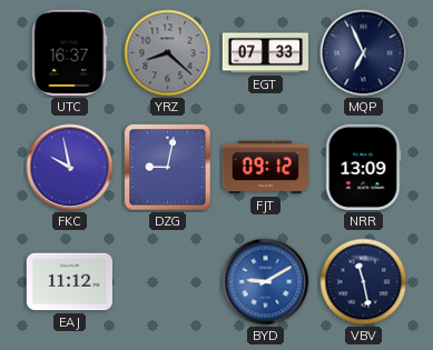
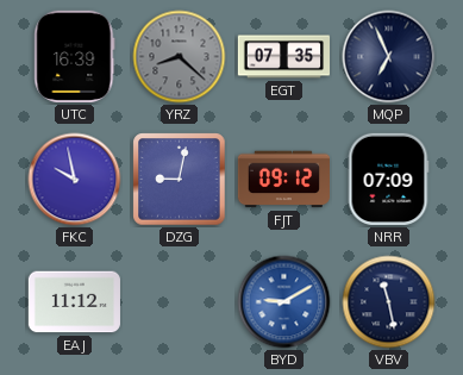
UTC: 16:37 -> 16:39
EGT: 07:33 -> 07:35
NRR: 13:09 -> 07:09
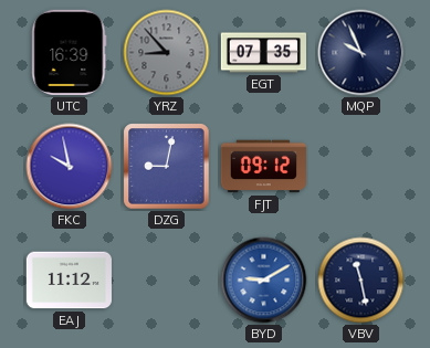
YRZ: 8:22 -> 8:53
MQP: 6:56 -> 9:56
NRR: 07:09 -> none
